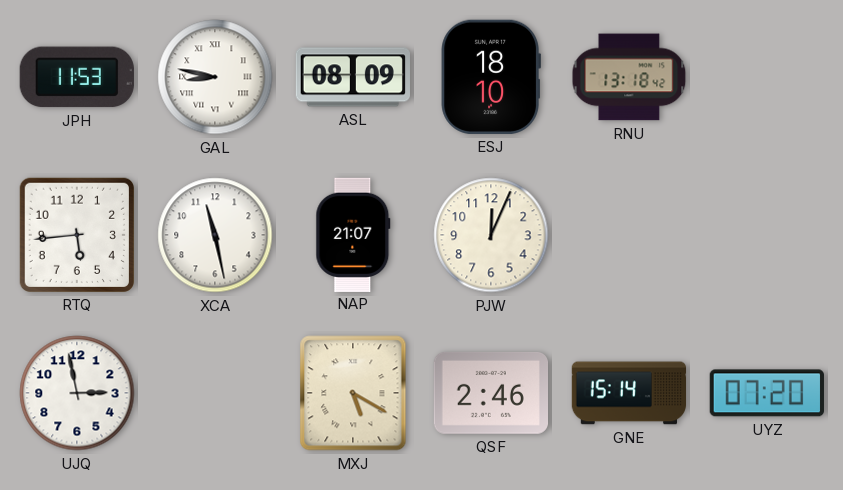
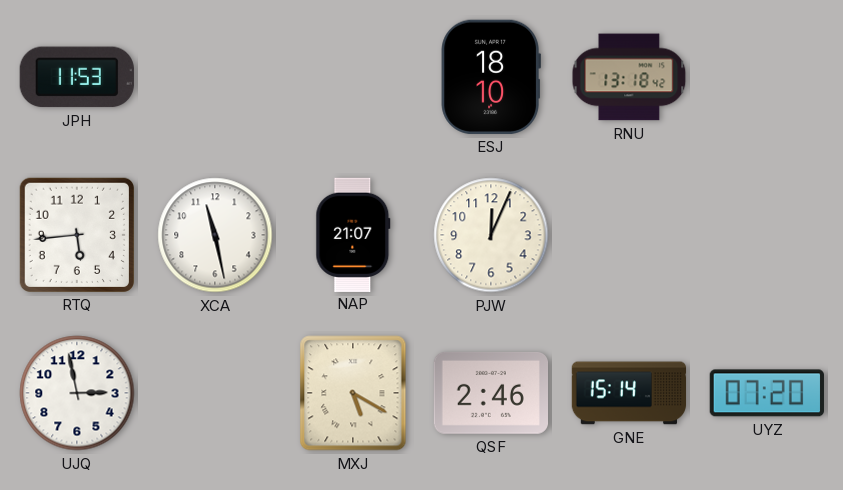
GAL: 8:47 -> none
ASL: 08:09 -> none
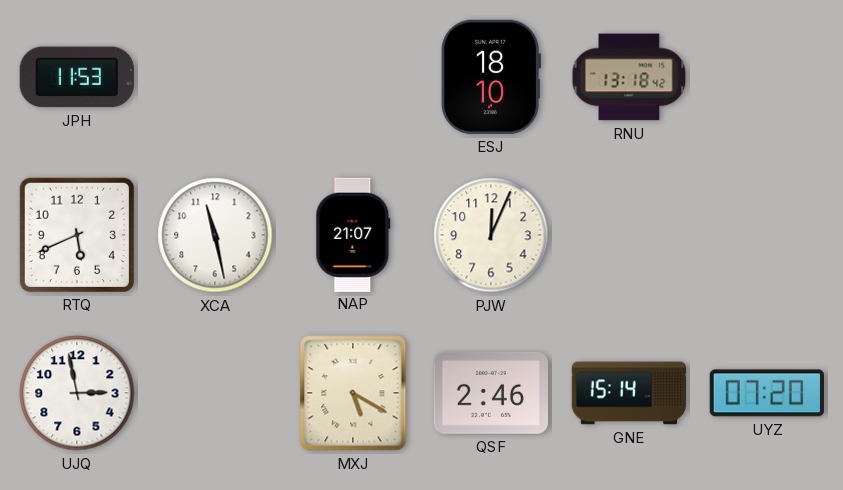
RTQ: 5:44 -> 5:41
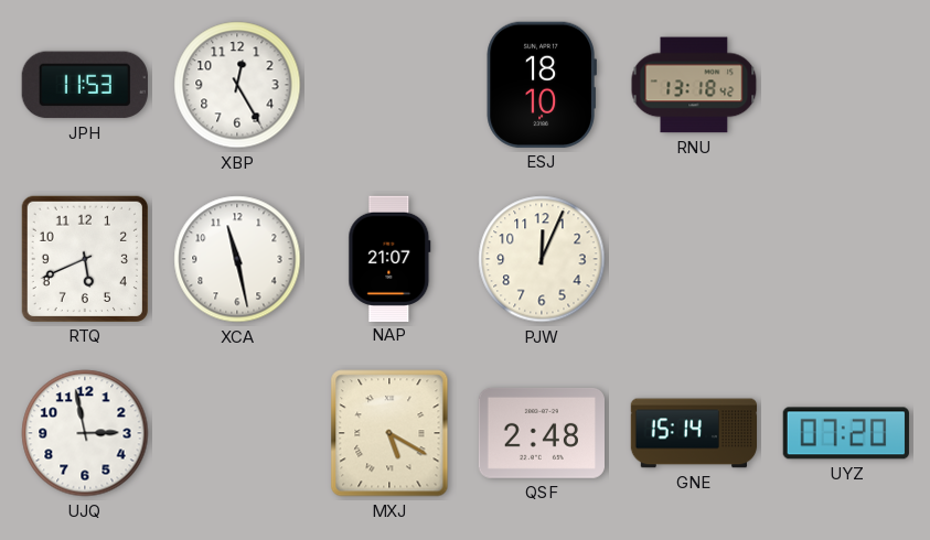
XBP: none -> 12:25
QSF: 2:46 -> 2:48
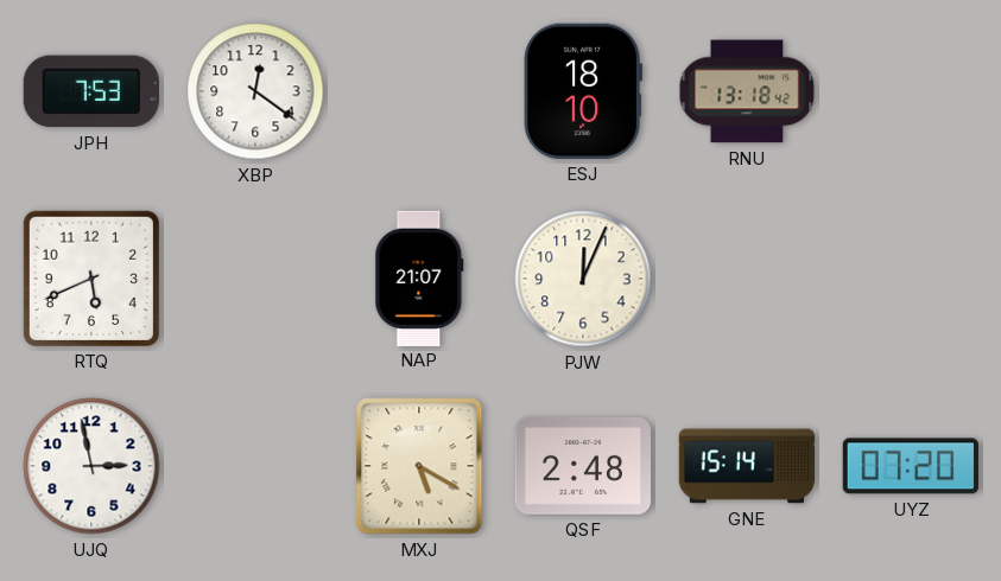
JPH: 11:53 -> 7:53
XBP: 12:25 -> 12:21
XCA: 11:28 -> none
